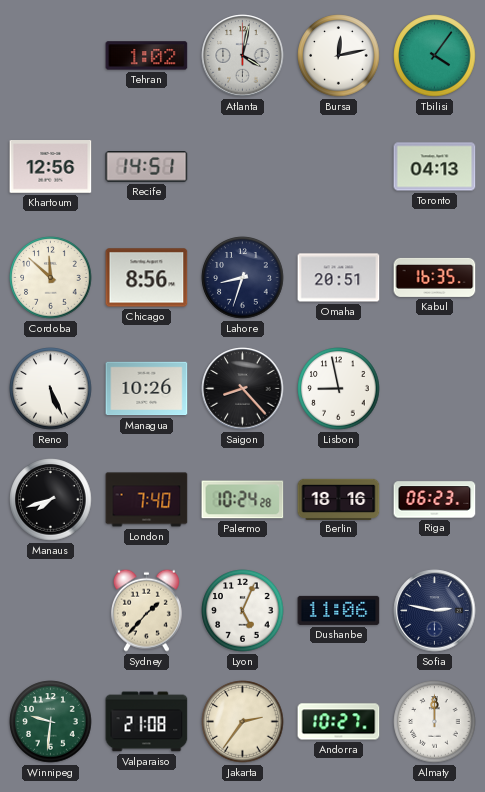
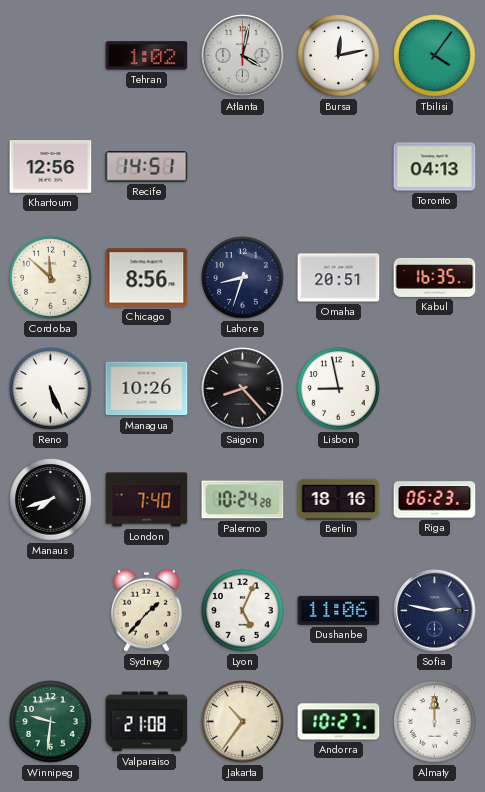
Jakarta: 2:36 -> 10:36
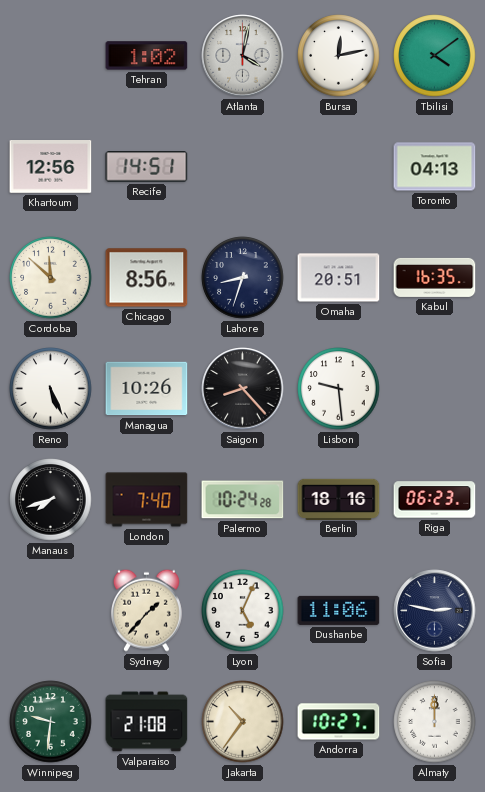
Tbilisi: 4:06 -> 4:09
Lisbon: 8:58 -> 9:29
